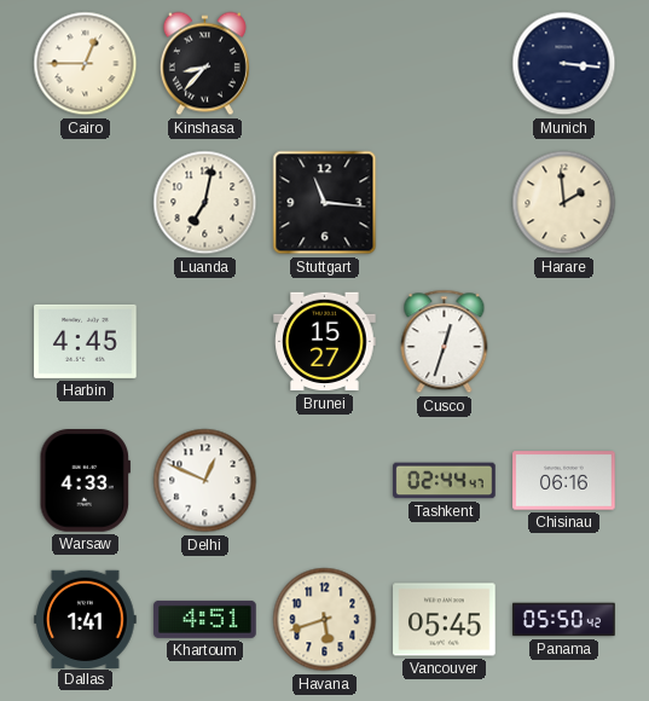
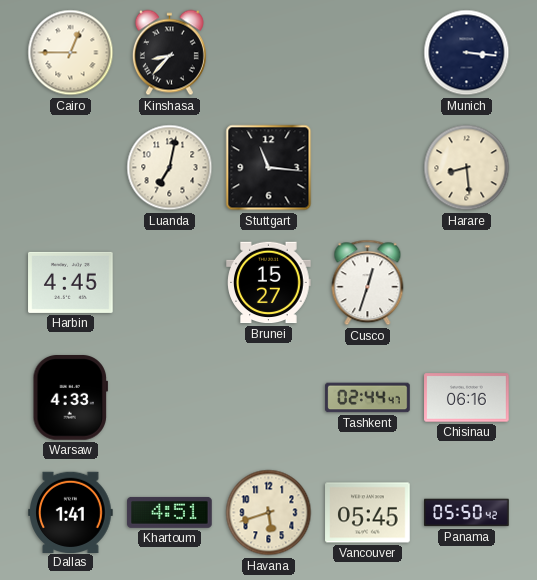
Harare: 1:59 -> 8:29
Delhi: 12:49 -> none
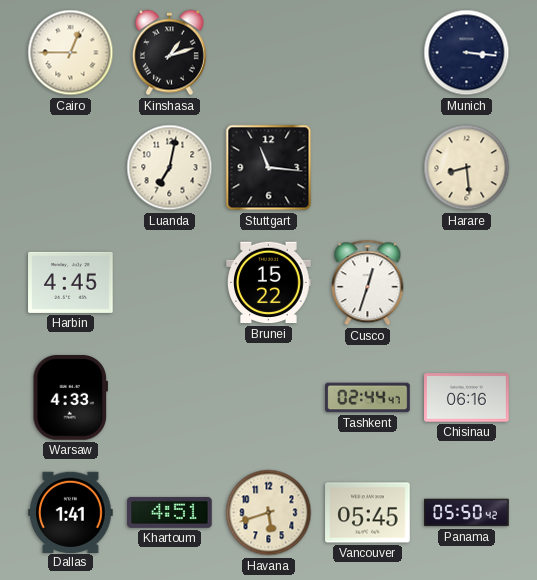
Kinshasa: 8:37 -> 1:12
Brunei: 15:27 -> 15:22
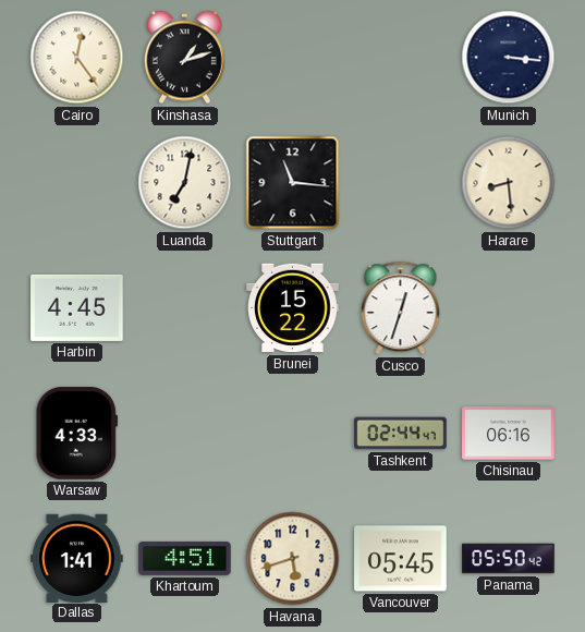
Cairo: 12:45 -> 12:24
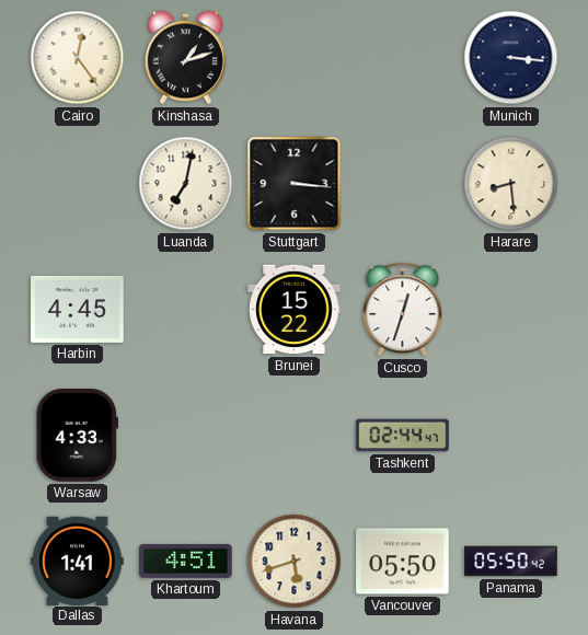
Stuttgart: 11:16 -> 3:16
Chisinau: 06:16 -> none
Vancouver: 05:45 -> 05:50
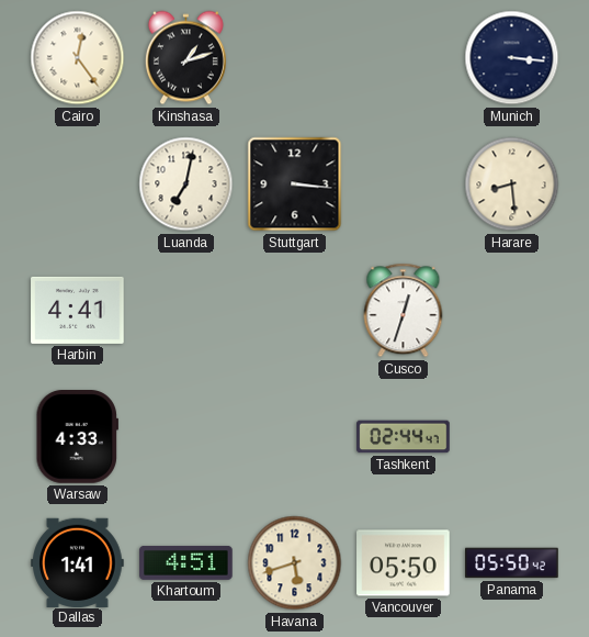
Harbin: 4:45 -> 4:41
Brunei: 15:22 -> none
